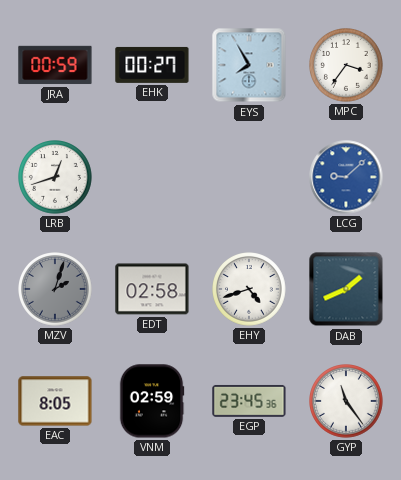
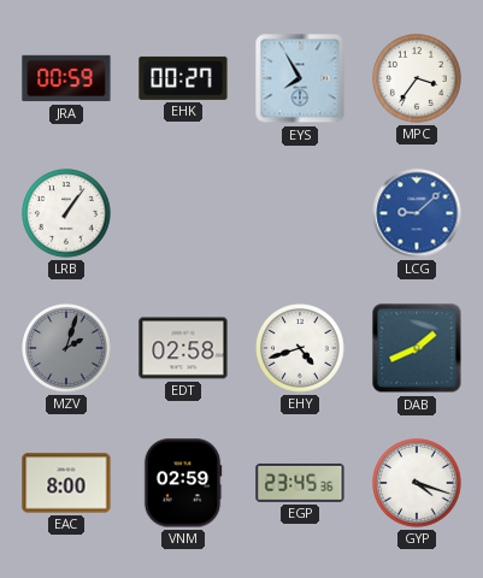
LRB: 12:42 -> 1:06
EAC: 8:05 -> 8:00
GYP: 11:24 -> 4:18
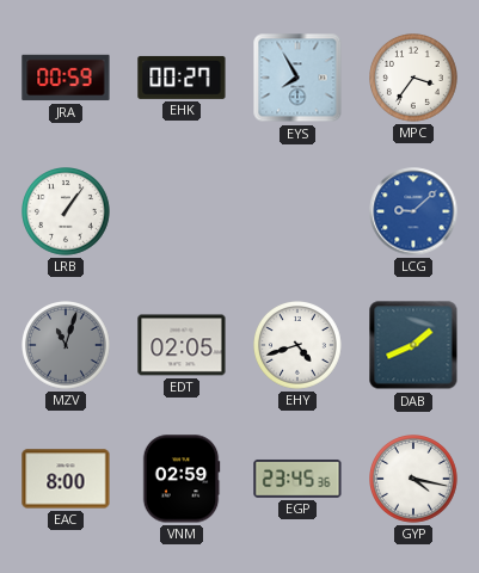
MZV: 2:03 -> 11:03
EDT: 02:58 -> 02:05
GYP: 4:18 -> 4:17
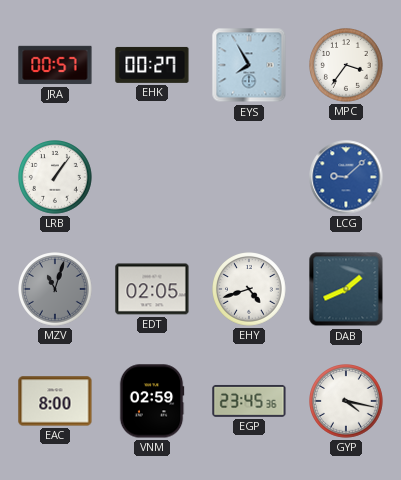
JRA: 00:59 -> 00:57
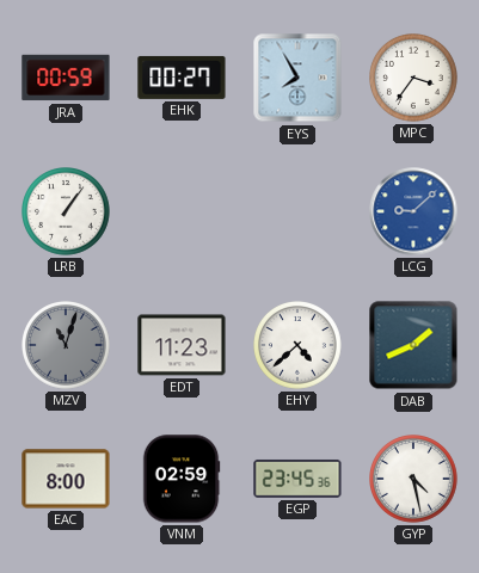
JRA: 00:57 -> 00:59
EDT: 02:05 -> 11:23
EHY: 4:42 -> 4:38
GYP: 4:17 -> 4:28
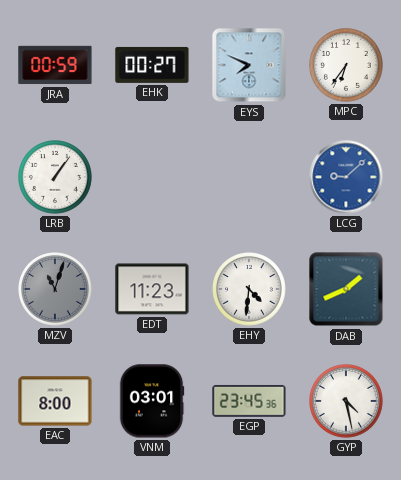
EYS: 7:55 -> 7:49
MPC: 3:36 -> 6:36
EHY: 4:38 -> 4:31
VNM: 02:59 -> 03:01
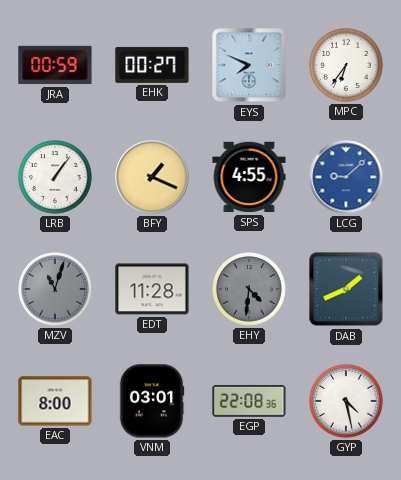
BFY: none -> 1:19
SPS: none -> 4:55
EDT: 11:23 -> 11:28
EHY dial: white -> grey
EGP: 23:45 -> 22:08
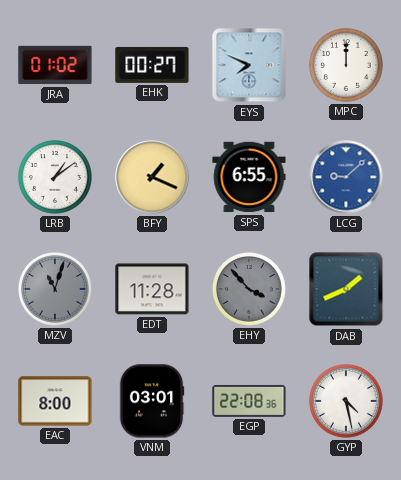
JRA: 00:59 -> 01:02
MPC: 6:36 -> 12:00
LRB: 1:06 -> 1:09
SPS: 4:55 -> 6:55
EHY: 4:31 -> 3:53
